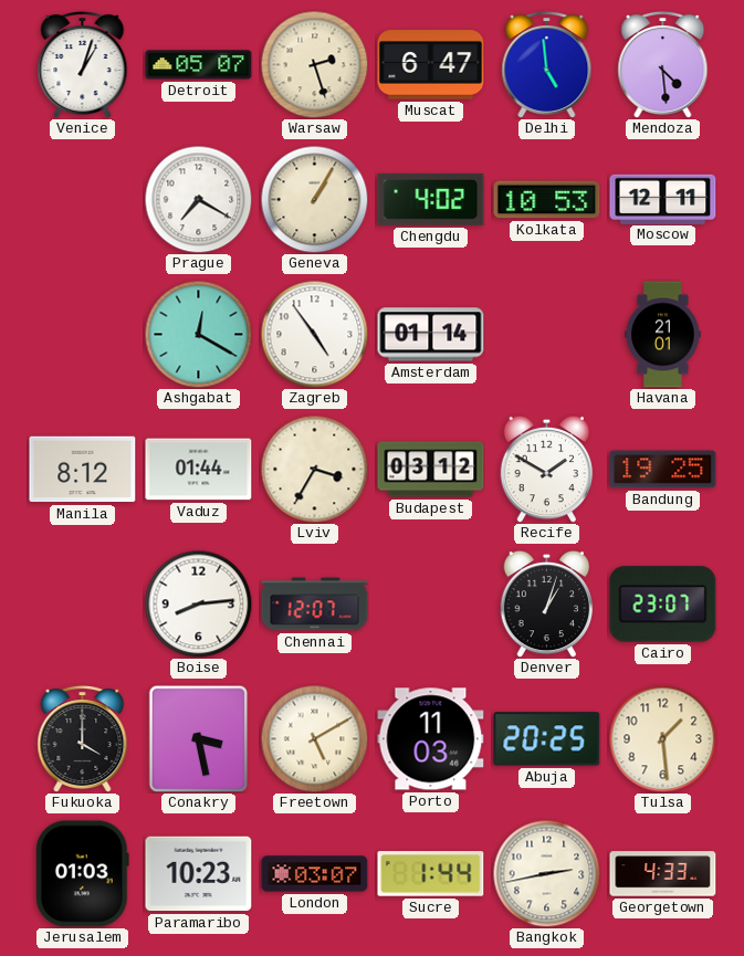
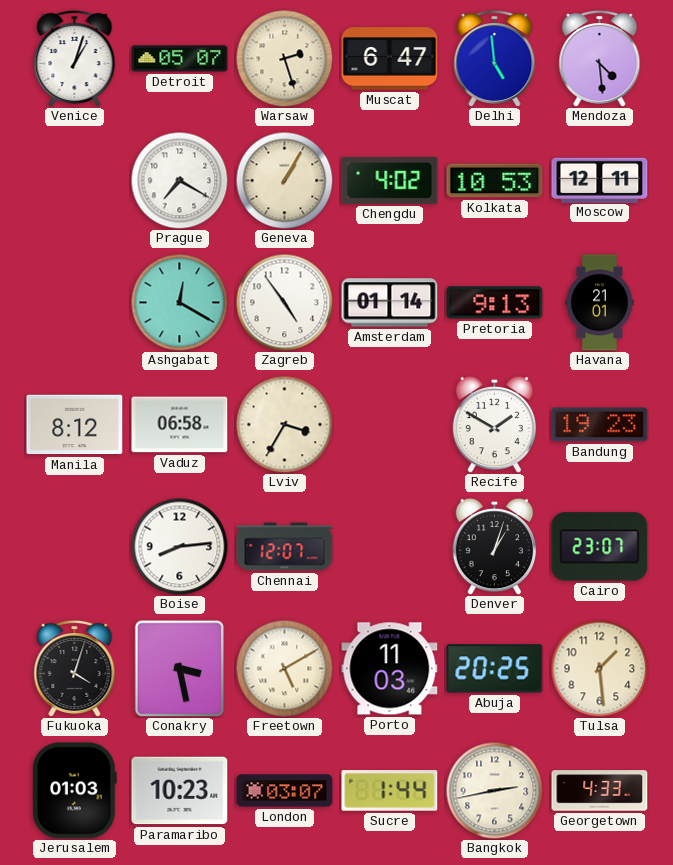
Pretoria: none -> 9:13
Vaduz: 01:44 -> 06:58
Budapest: 03:12 -> none
Bandung: 19:25 -> 19:23
Fukuoka: 4:00 -> 4:03
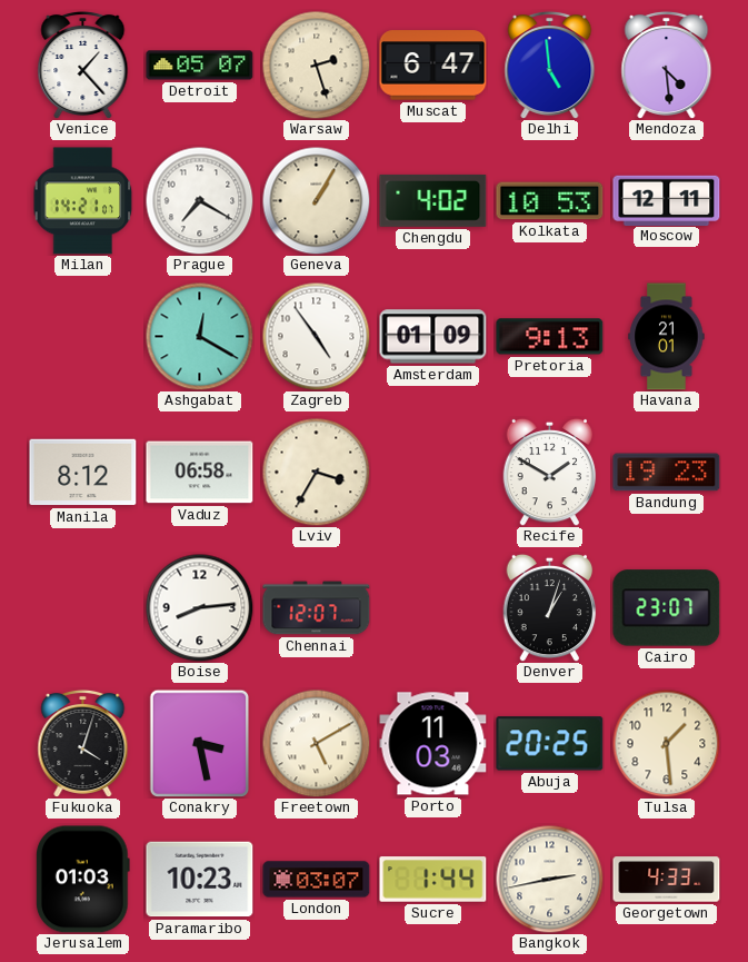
Venice: 1:03 -> 1:23
Milan: none -> 14:21
Amsterdam: 01:14 -> 01:09
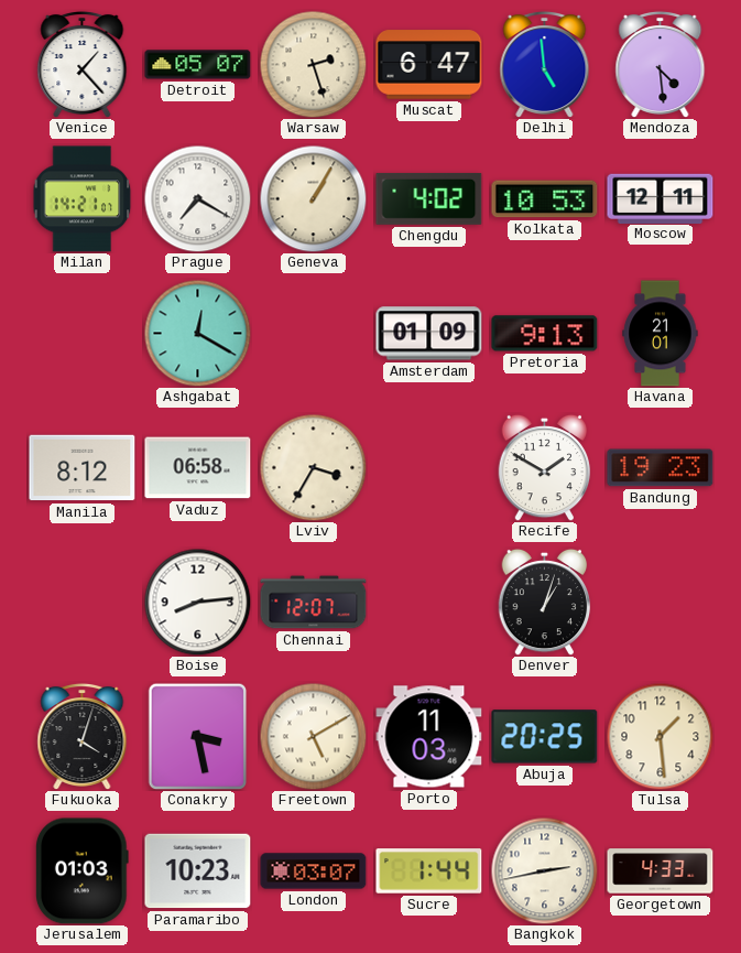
Zagreb: 4:54 -> none
Cairo: 23:07 -> none
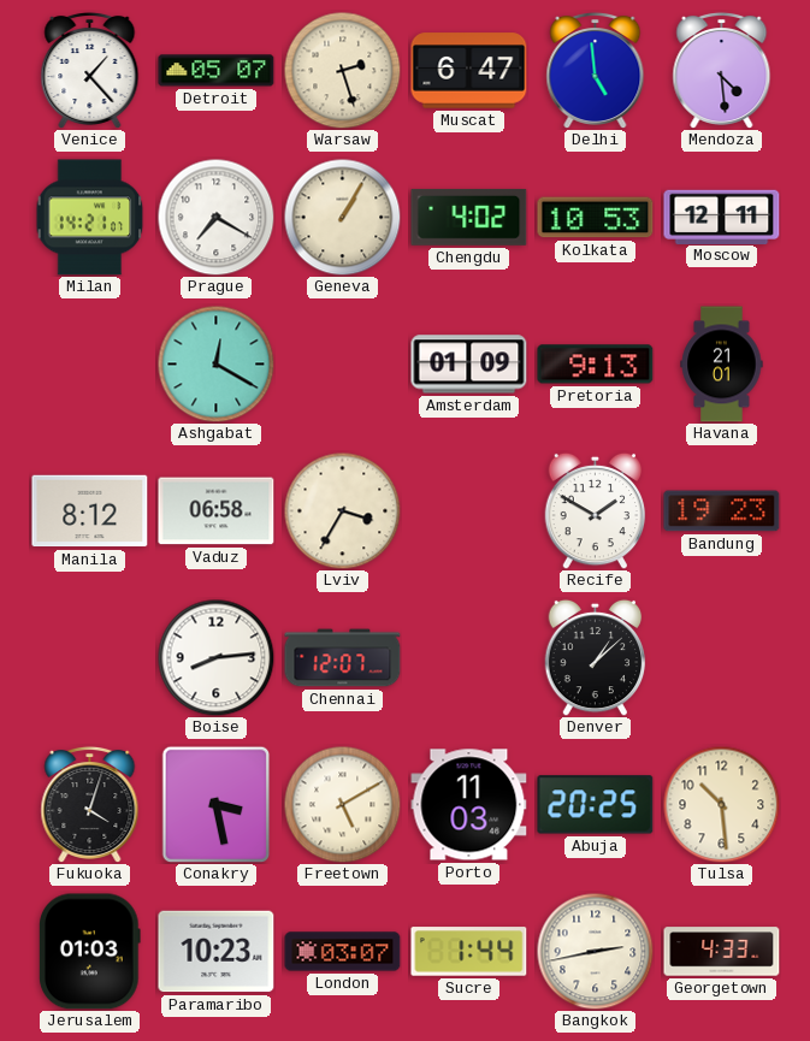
Denver: 1:03 -> 1:08
Tulsa: 1:29 -> 10:29
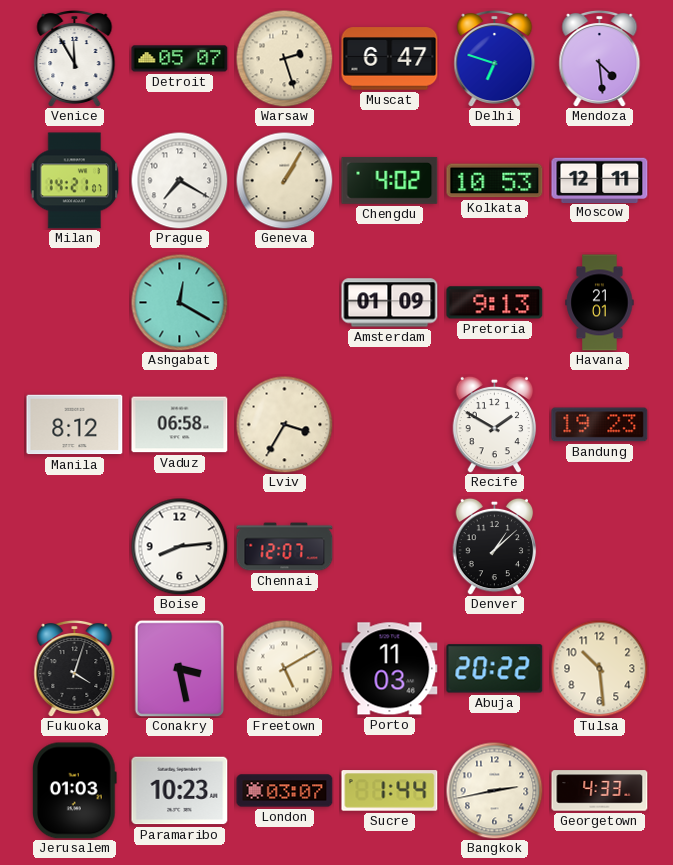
Venice: 1:23 -> 11:55
Delhi: 4:59 -> 6:48
Abuja: 20:25 -> 20:22
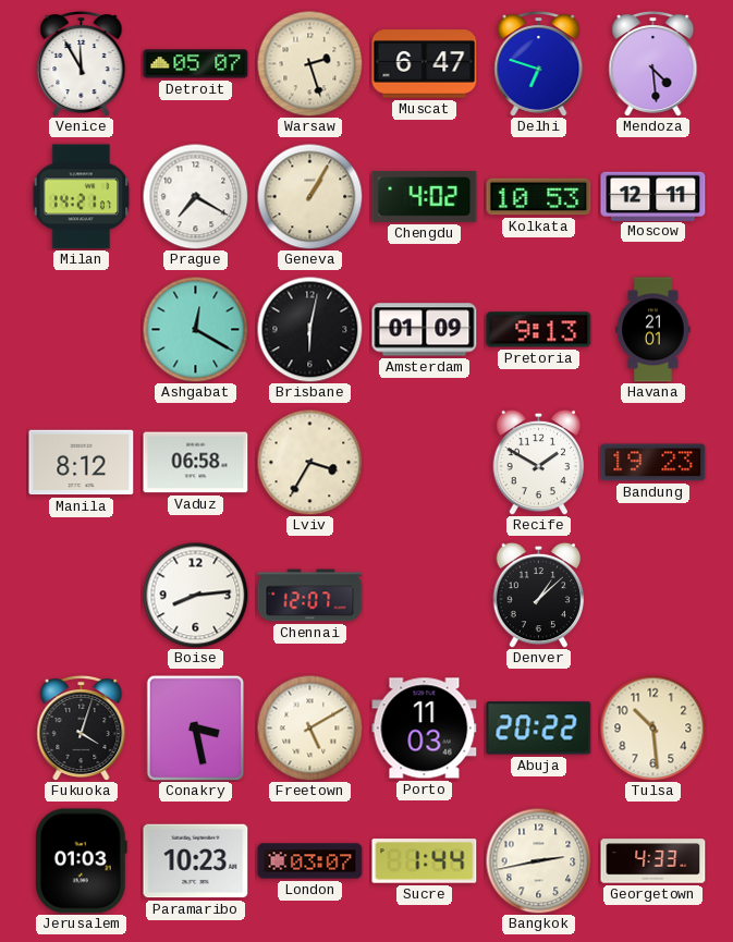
Brisbane: none -> 6:02
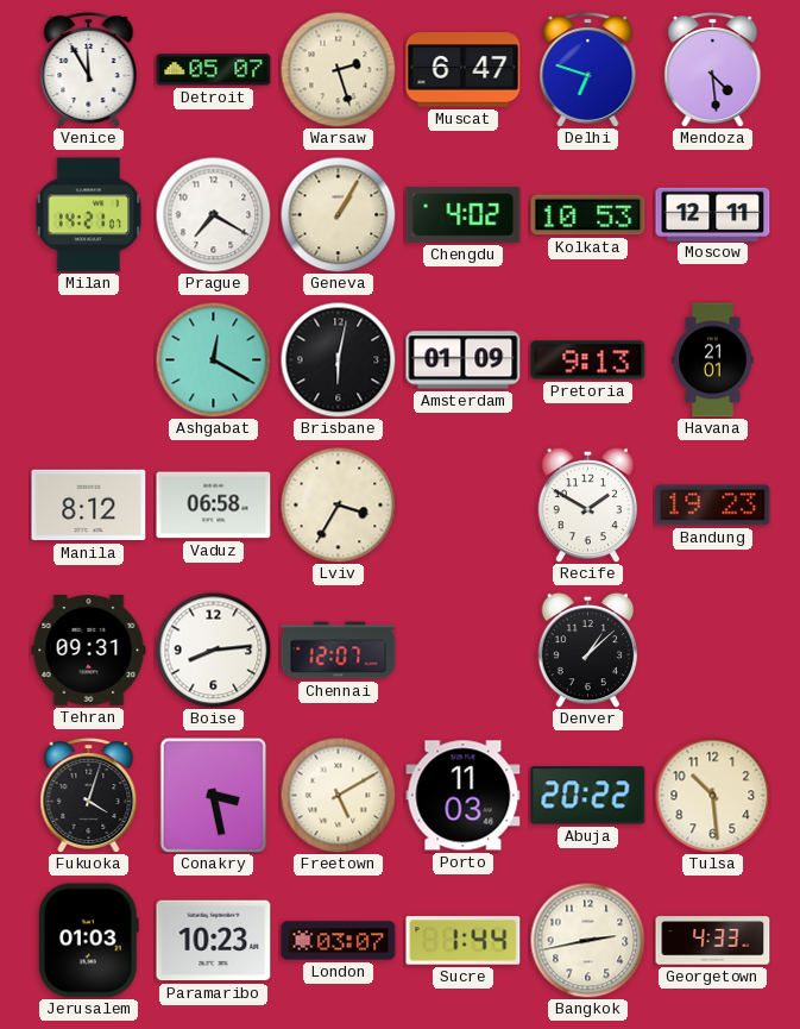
Tehran: none -> 09:31
